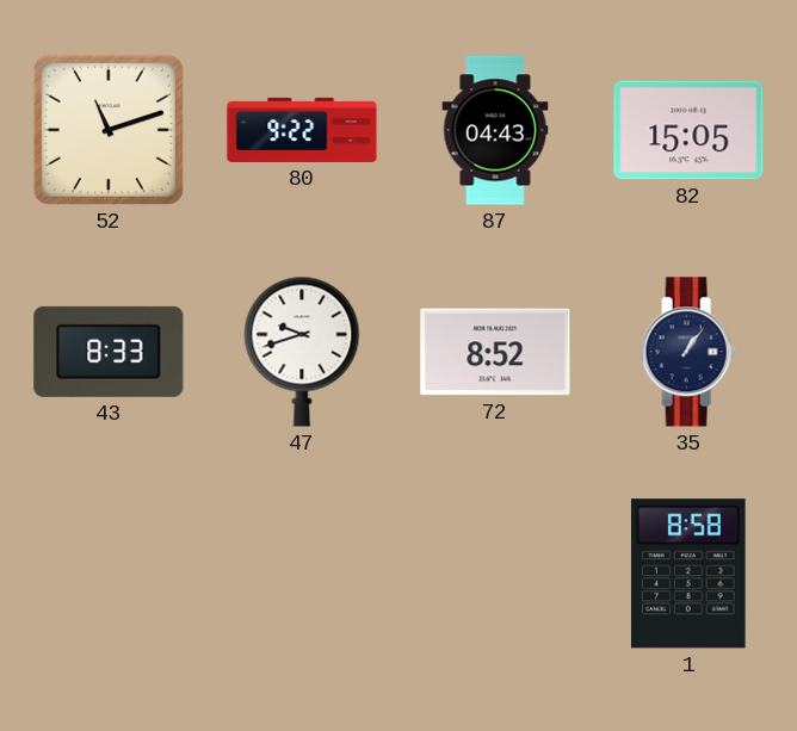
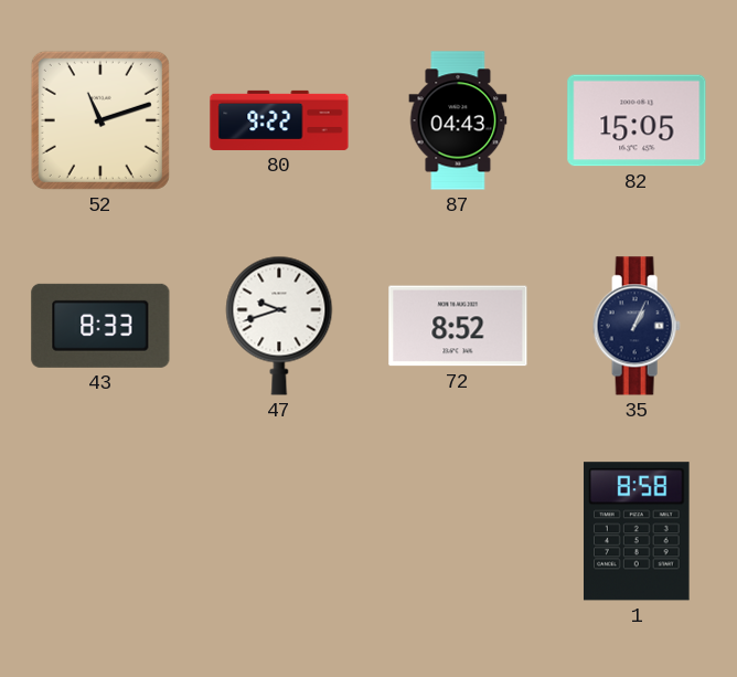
35: 1:06 -> 1:04
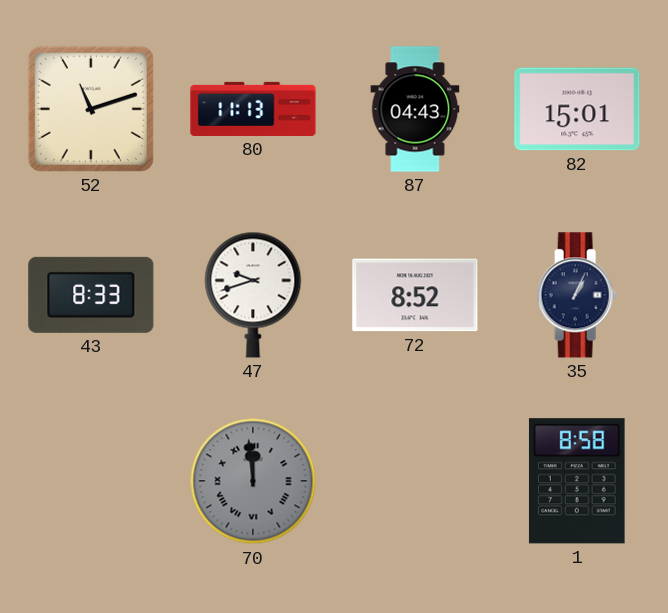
80: 9:22 -> 11:13
82: 15:05 -> 15:01
70: none -> 11:59
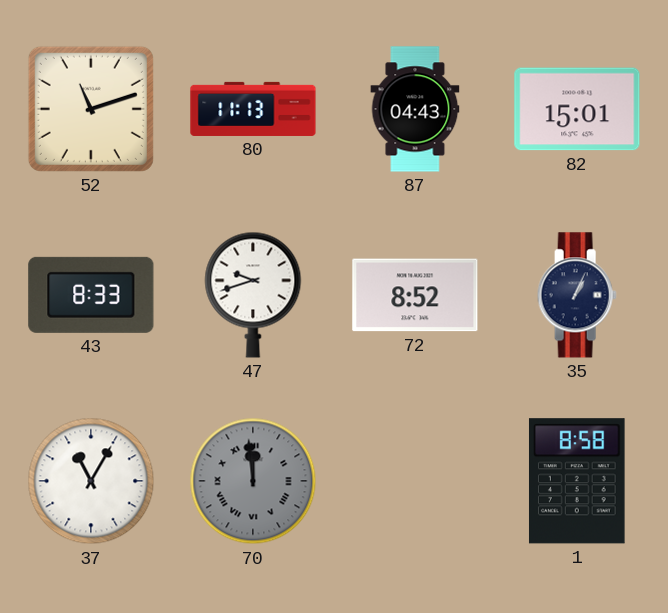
37: none -> 11:05
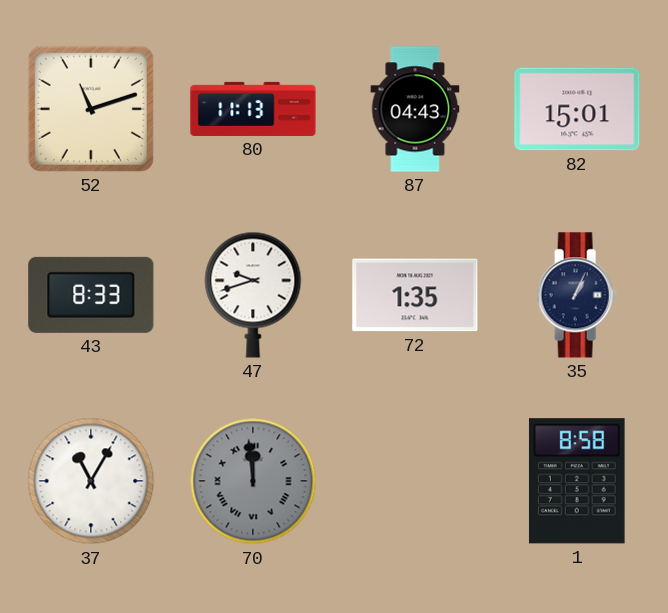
72: 8:52 -> 1:35
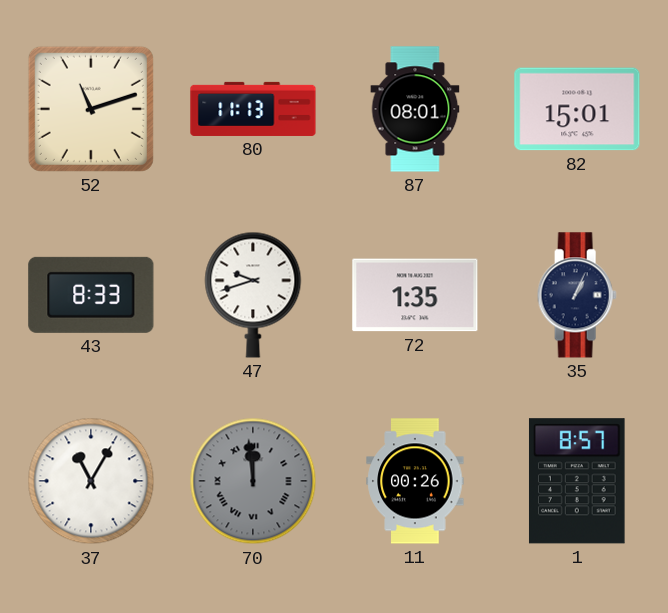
87: 04:43 -> 08:01
11: none -> 00:26
1: 8:58 -> 8:57
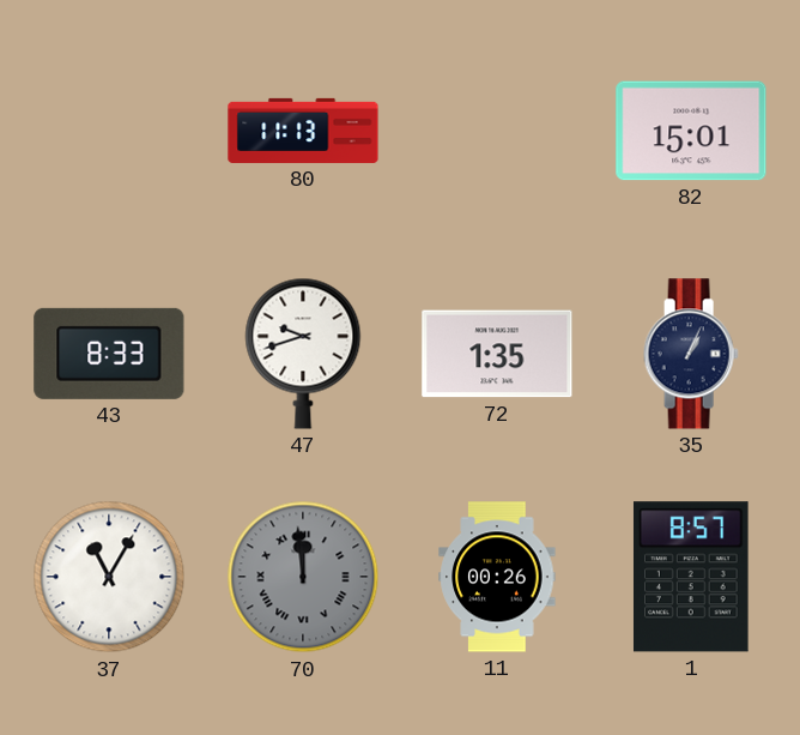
52: 11:12 -> none
87: 08:01 -> none
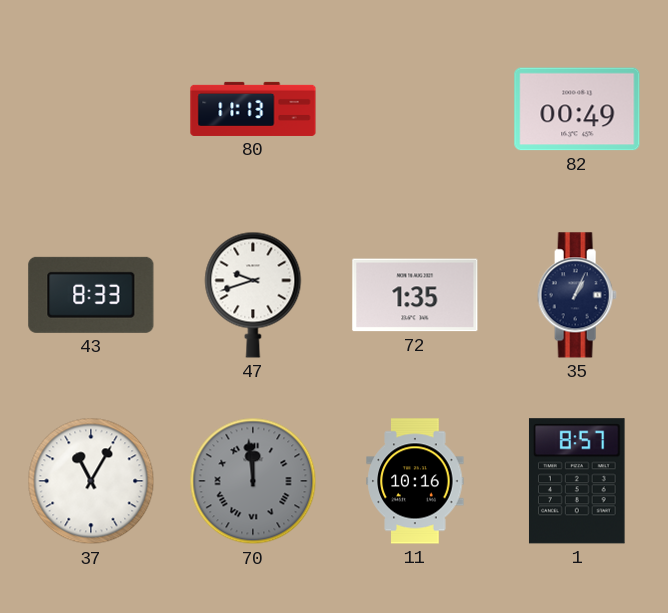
82: 15:01 -> 00:49
11: 00:26 -> 10:16
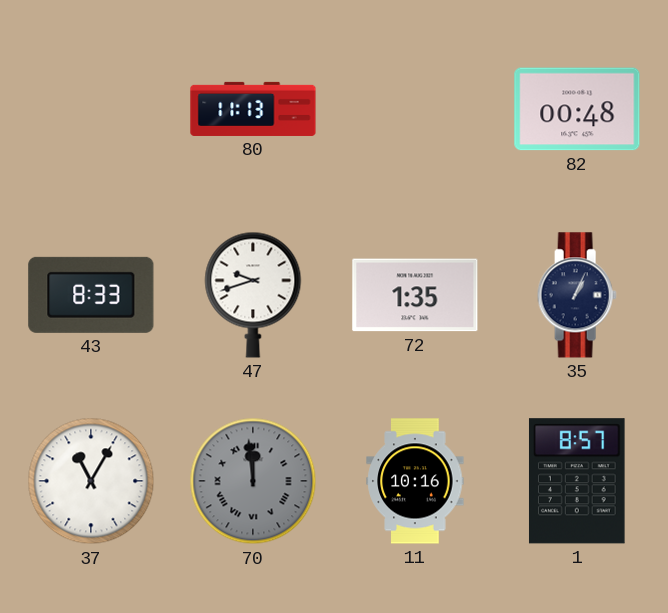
82: 00:49 -> 00:48
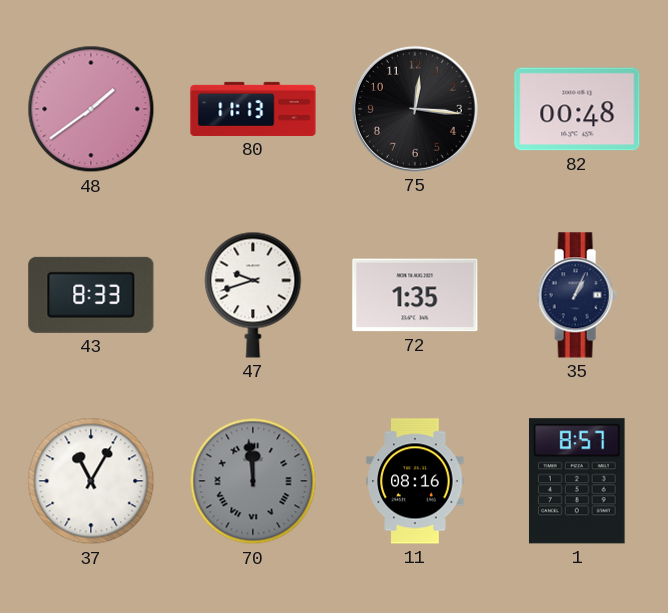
48: none -> 1:39
75: none -> 12:16
11: 10:16 -> 08:16
